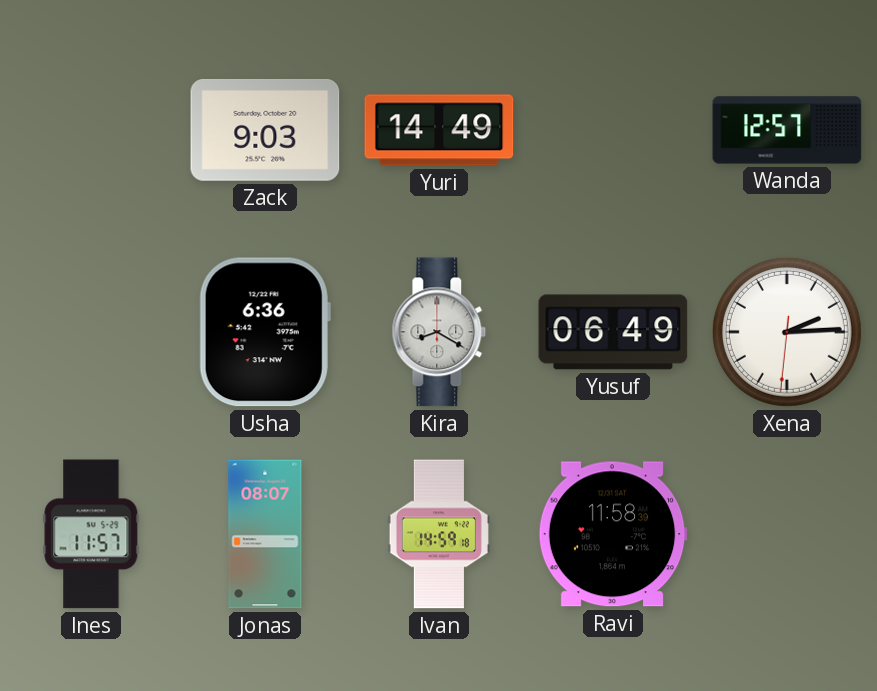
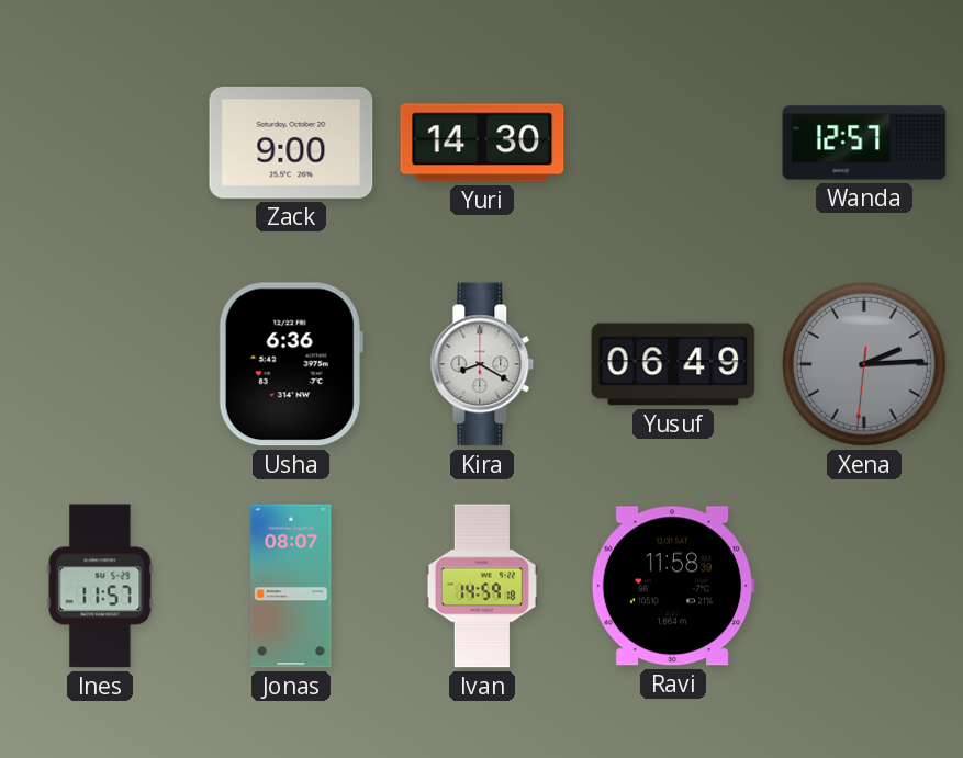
Zack: 9:03 -> 9:00
Yuri: 14:49 -> 14:30
Xena dial: white -> grey
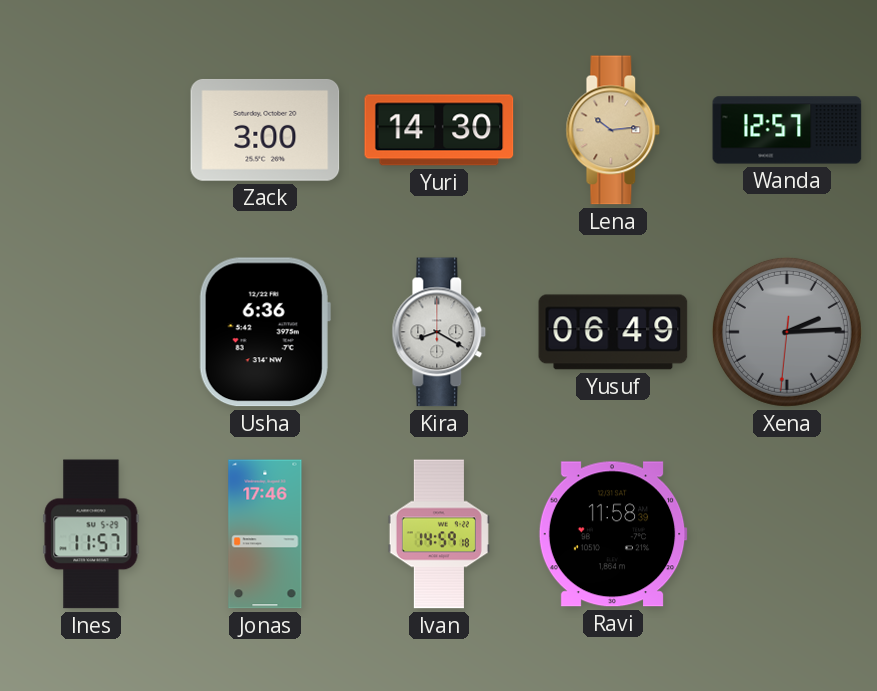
Zack: 9:00 -> 3:00
Lena: none -> 10:14
Jonas: 08:07 -> 17:46
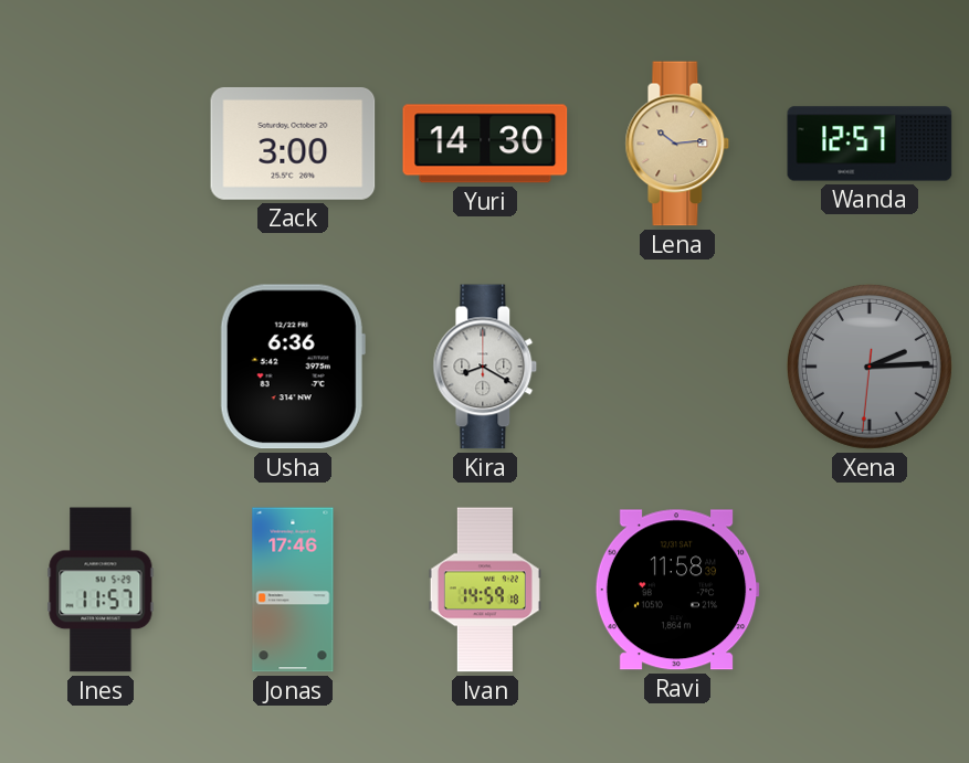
Yusuf: 06:49 -> none
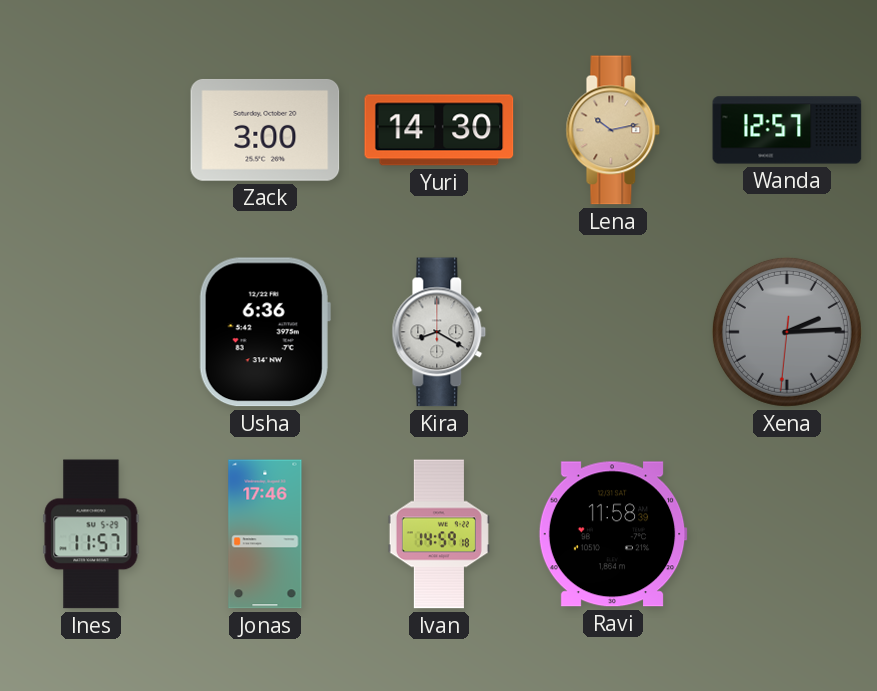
Lena: 10:14 -> 10:13
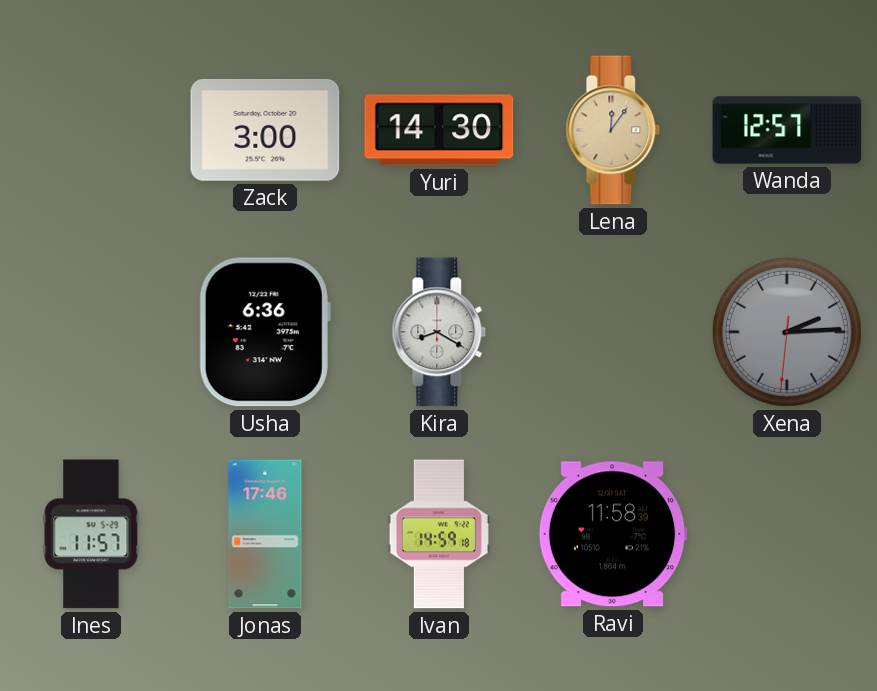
Lena: 10:13 -> 12:06
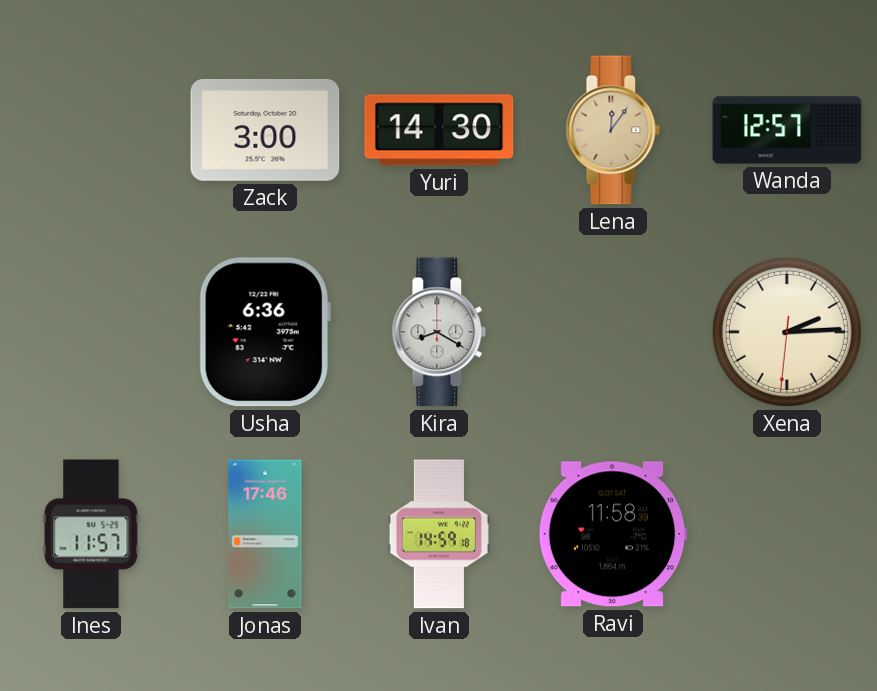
Xena dial: grey -> cream
